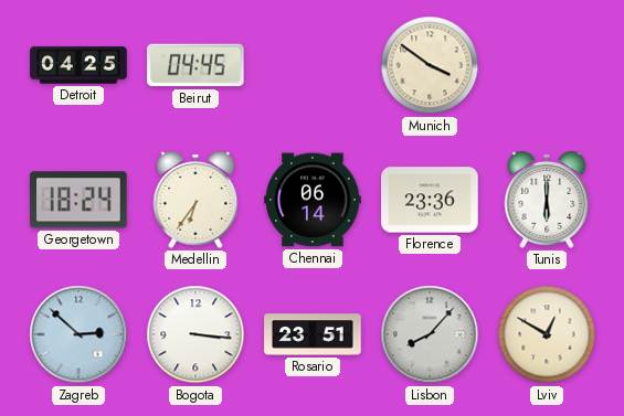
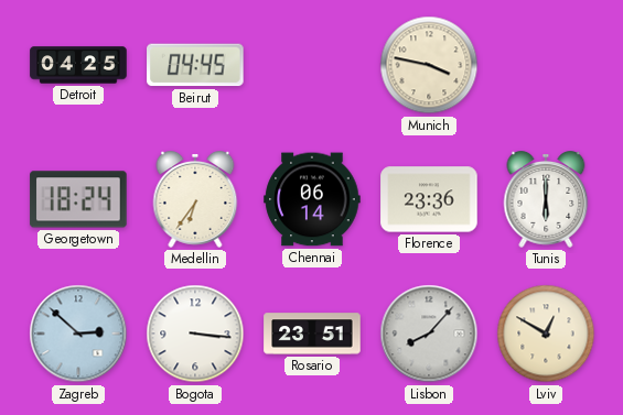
Munich: 3:51 -> 3:47
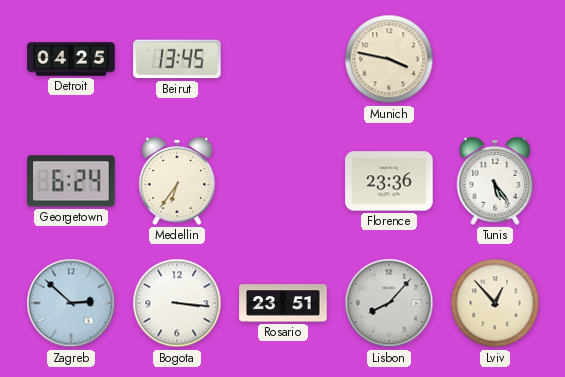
Beirut: 04:45 -> 13:45
Georgetown: 18:24 -> 6:24
Chennai: 06:14 -> none
Tunis: 6:00 -> 5:24
Lviv: 12:50 -> 12:53
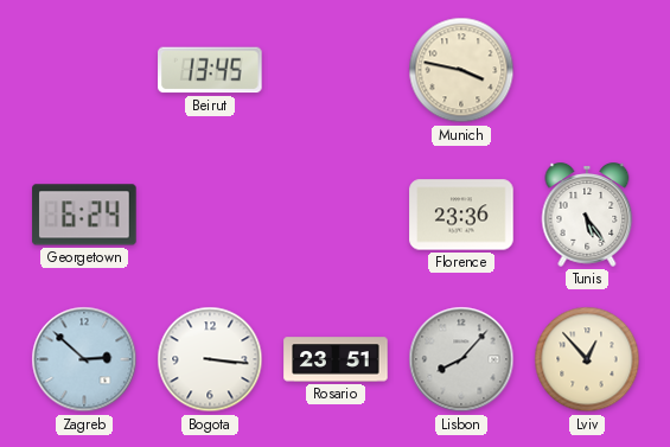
Detroit: 04:25 -> none
Medellin: 6:36 -> none
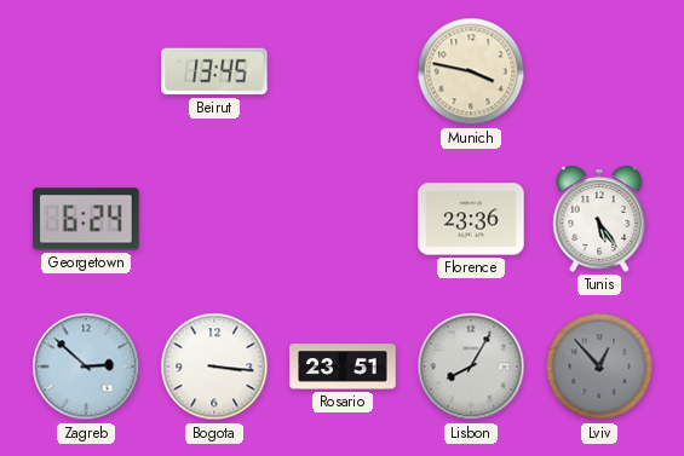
Lisbon: 8:07 -> 8:05
Lviv dial: cream -> grey
